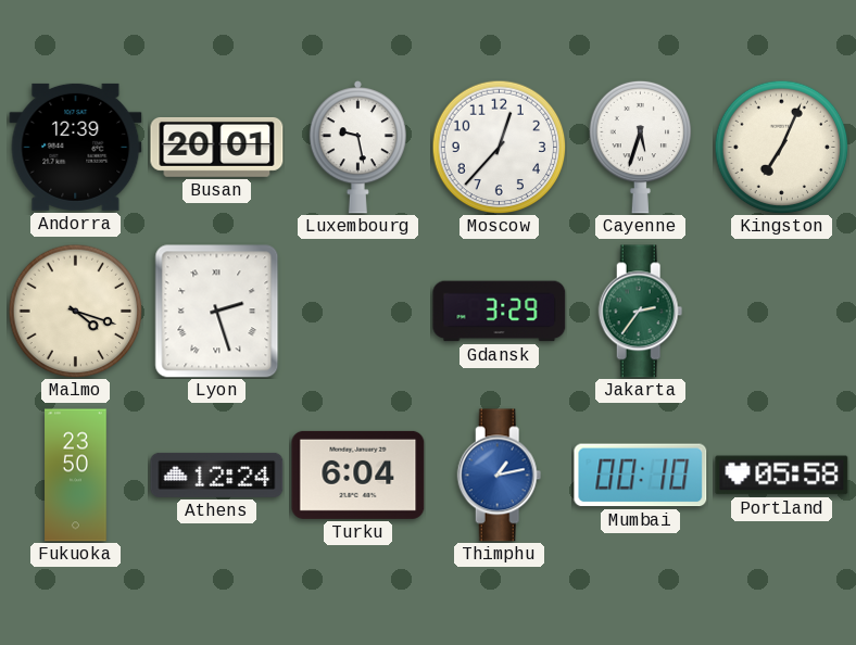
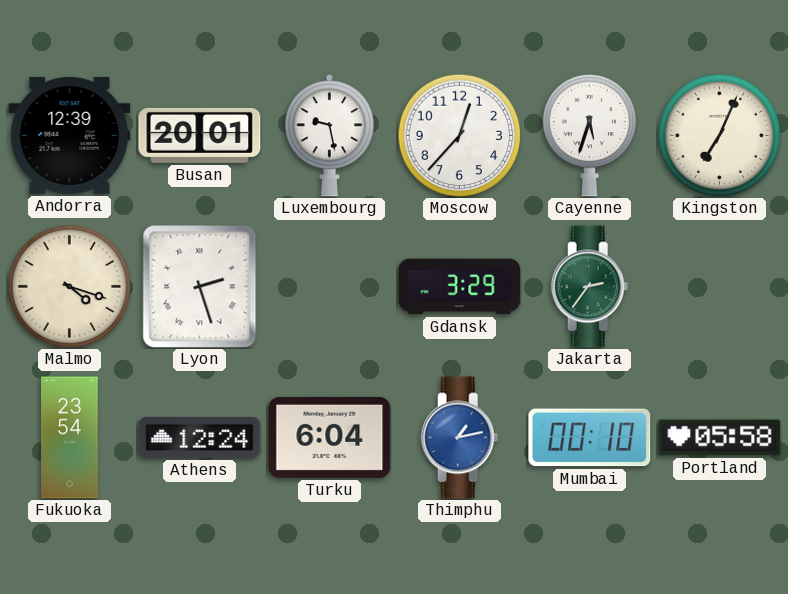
Fukuoka: 23:50 -> 23:54
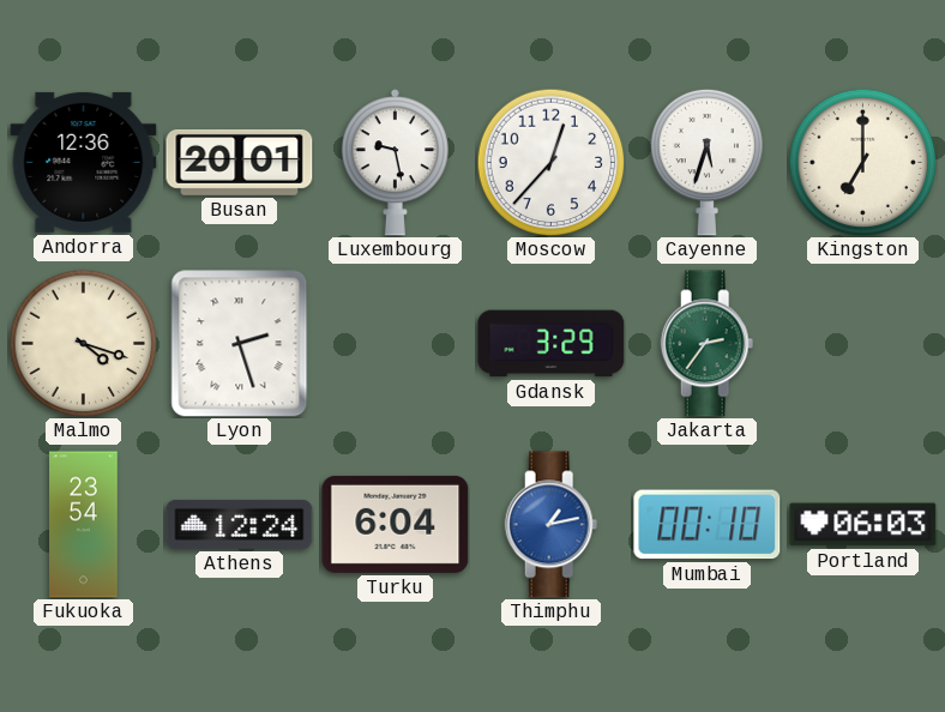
Andorra: 12:39 -> 12:36
Kingston: 7:04 -> 7:00
Portland: 05:58 -> 06:03
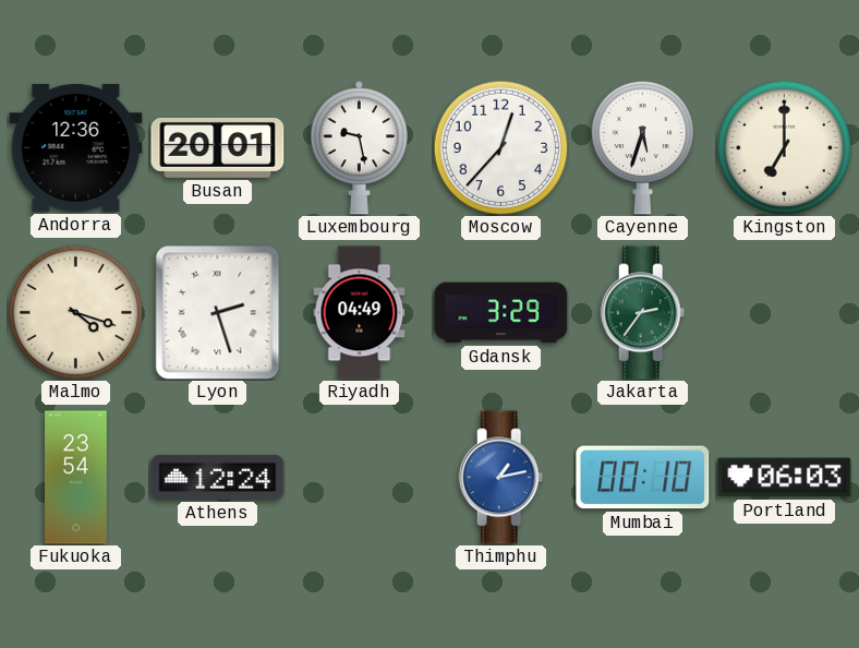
Riyadh: none -> 04:49
Turku: 6:04 -> none
